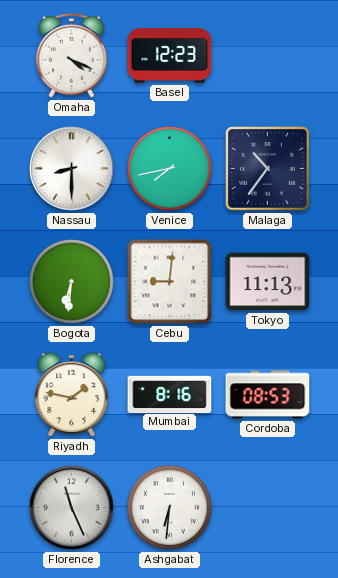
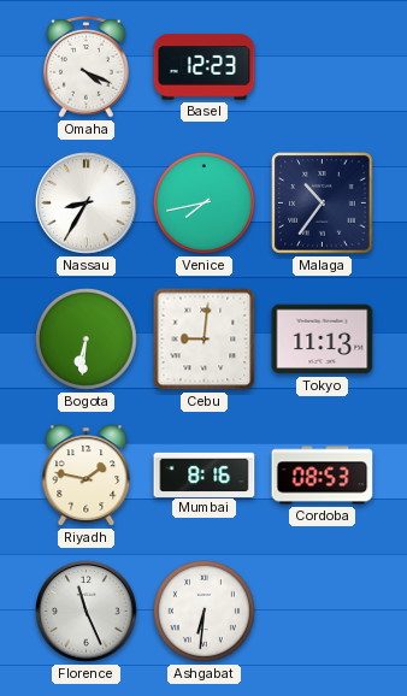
Nassau: 8:30 -> 8:35
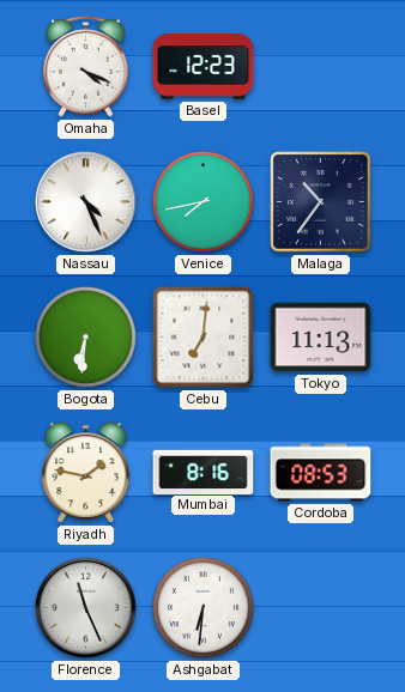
Nassau: 8:35 -> 4:26
Cebu: 9:01 -> 7:01
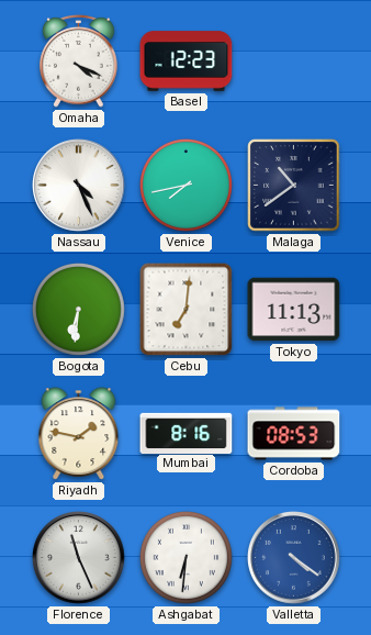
Malaga: 10:36 -> 10:39
Valletta: none -> 4:21
